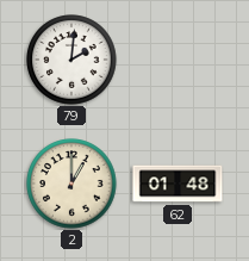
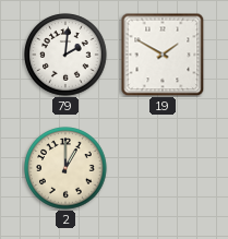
19: none -> 1:50
62: 01:48 -> none
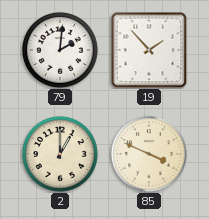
19: 1:50 -> 1:53
85: none -> 3:49
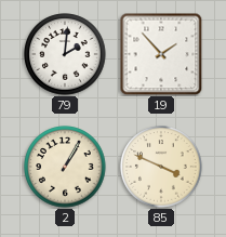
2: 1:00 -> 1:05
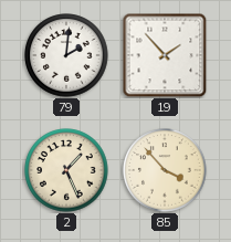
2: 1:05 -> 1:26
85: 3:49 -> 3:53
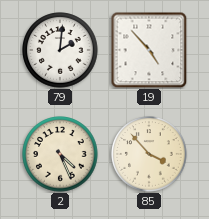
19: 1:53 -> 4:53
2: 1:26 -> 4:26
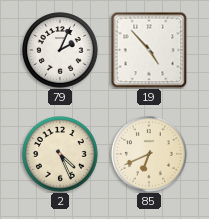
79: 2:01 -> 2:04
85: 3:53 -> 6:41
